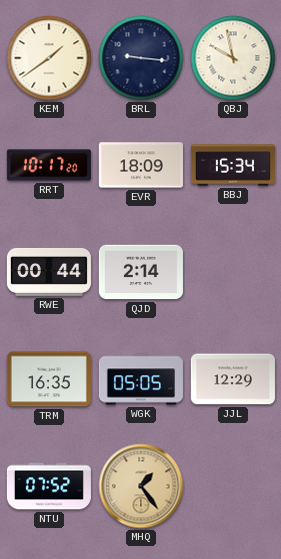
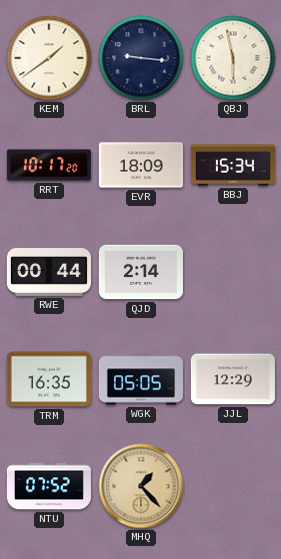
QBJ: 9:58 -> 5:58
MHQ: 1:24 -> 1:23
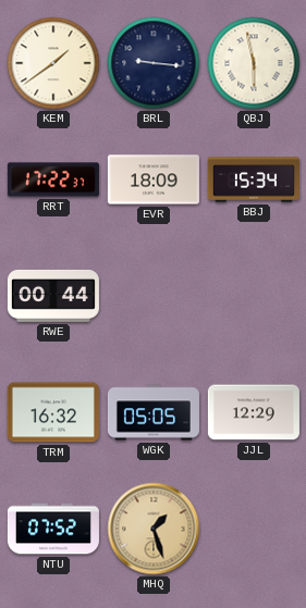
RRT: 10:17 -> 17:22
QJD: 2:14 -> none
TRM: 16:35 -> 16:32
MHQ: 1:23 -> 1:27
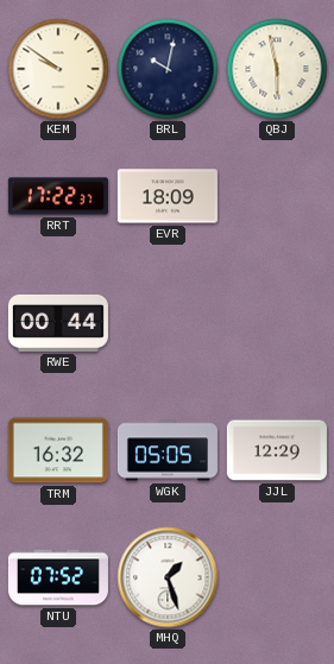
KEM: 1:39 -> 9:51
BRL: 9:16 -> 10:02
BBJ: 15:34 -> none
MHQ dial: champagne -> white
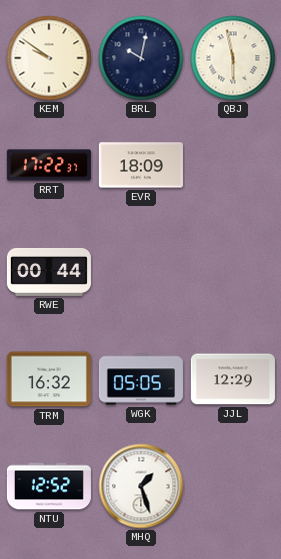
NTU: 07:52 -> 12:52
